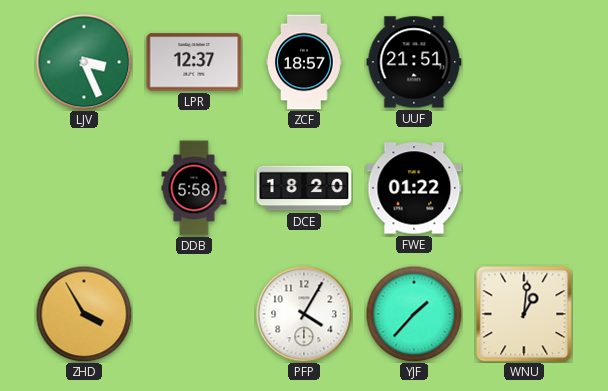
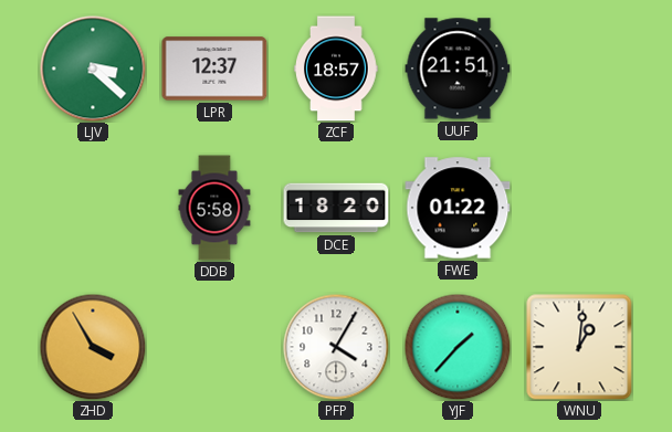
LJV: 3:26 -> 3:22
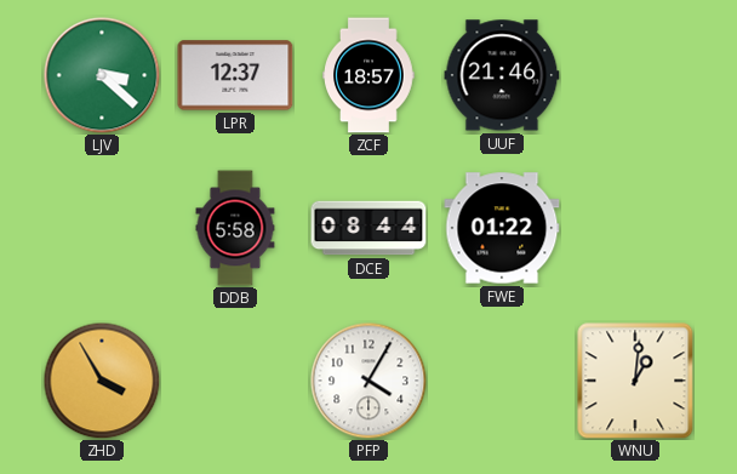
UUF: 21:51 -> 21:46
DCE: 18:20 -> 08:44
YJF: 1:37 -> none
